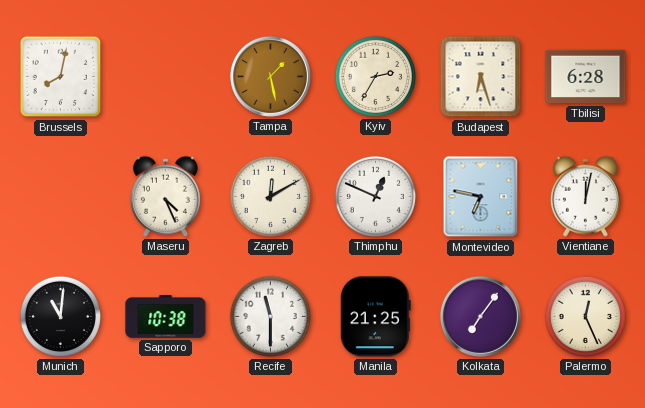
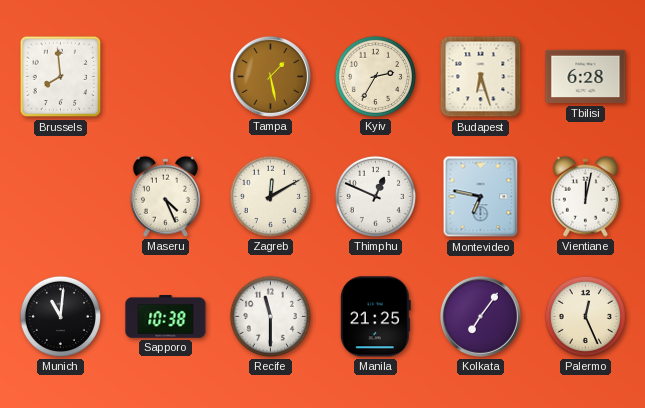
Brussels: 8:02 -> 7:59
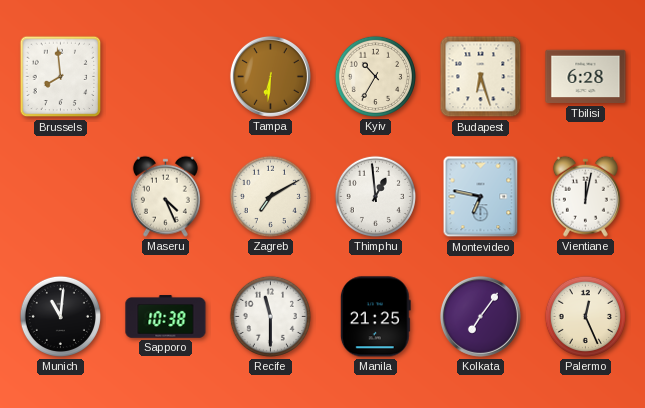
Tampa: 1:28 -> 6:31
Kyiv: 2:35 -> 10:35
Zagreb: 12:10 -> 7:10
Thimphu: 12:49 -> 12:59
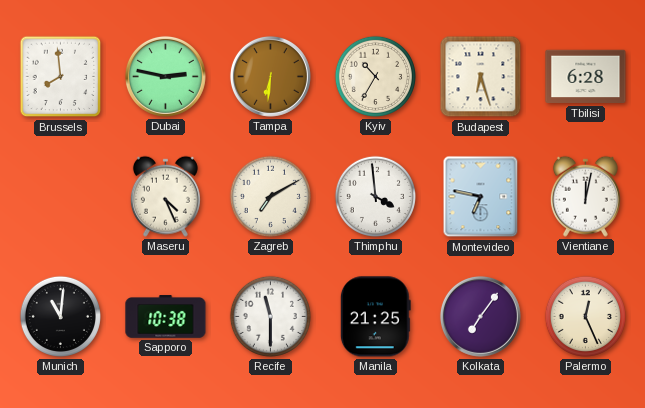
Dubai: none -> 2:47
Thimphu: 12:59 -> 3:59
